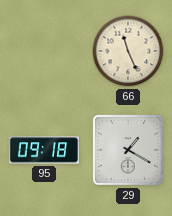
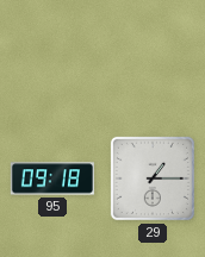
66: 11:26 -> none
29: 1:20 -> 1:15
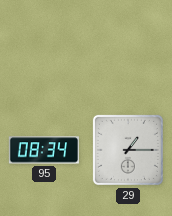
95: 09:18 -> 08:34
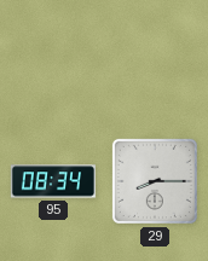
29: 1:15 -> 8:15
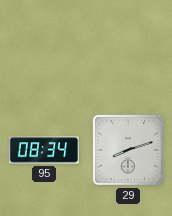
29: 8:15 -> 8:12
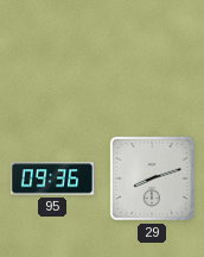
95: 08:34 -> 09:36
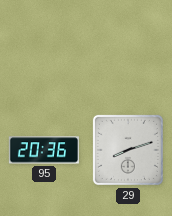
95: 09:36 -> 20:36
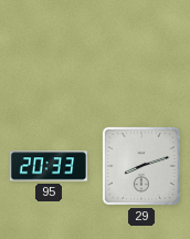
95: 20:36 -> 20:33
